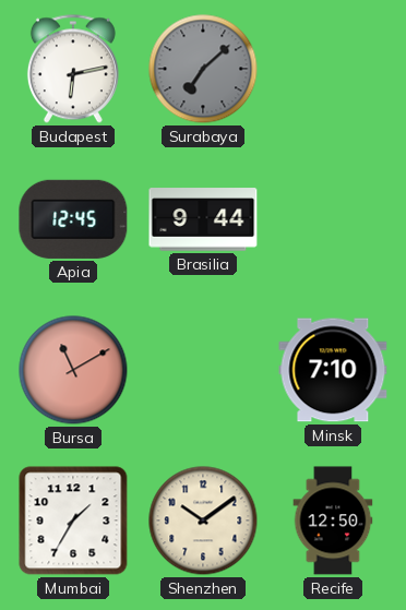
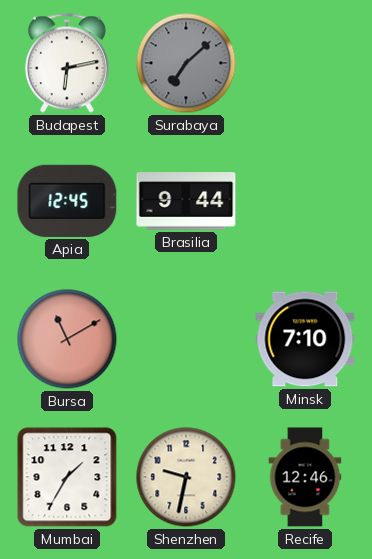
Shenzhen: 10:09 -> 9:32
Recife: 12:50 -> 12:46
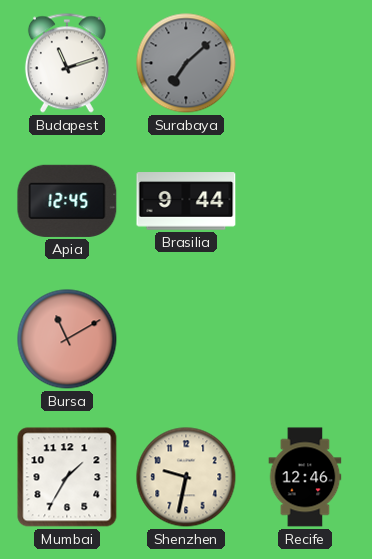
Budapest: 6:13 -> 11:12
Minsk: 7:10 -> none
